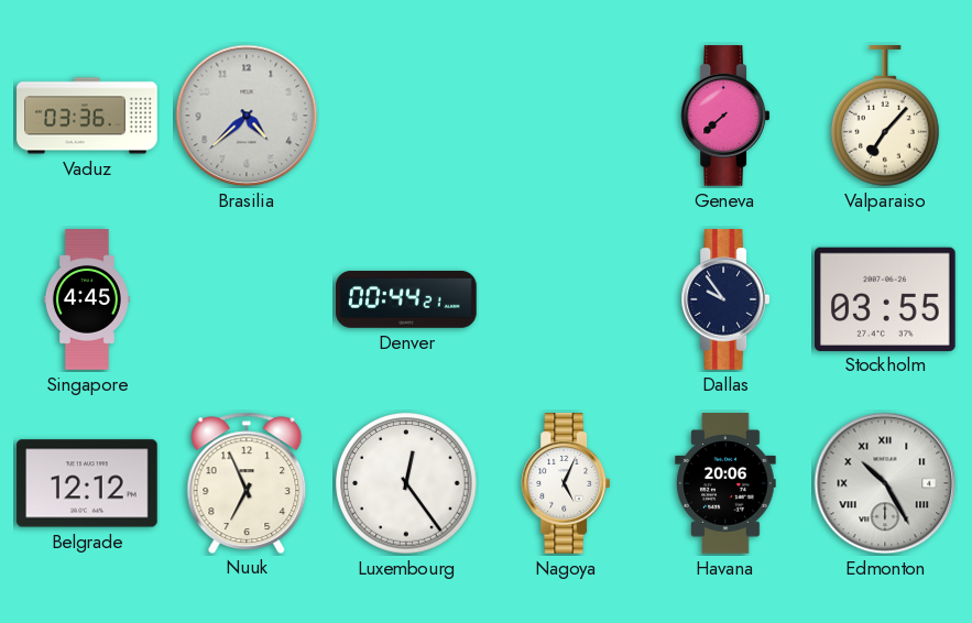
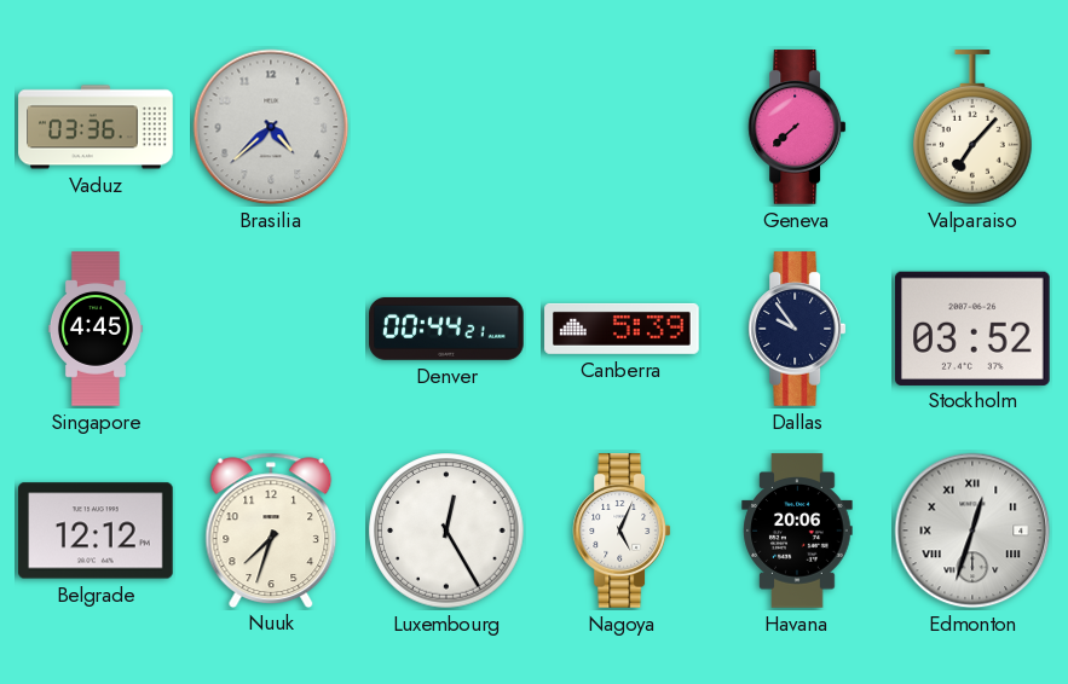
Canberra: none -> 5:39
Stockholm: 03:55 -> 03:52
Nuuk: 6:56 -> 7:33
Luxembourg: 12:24 -> 12:25
Edmonton: 10:25 -> 12:33
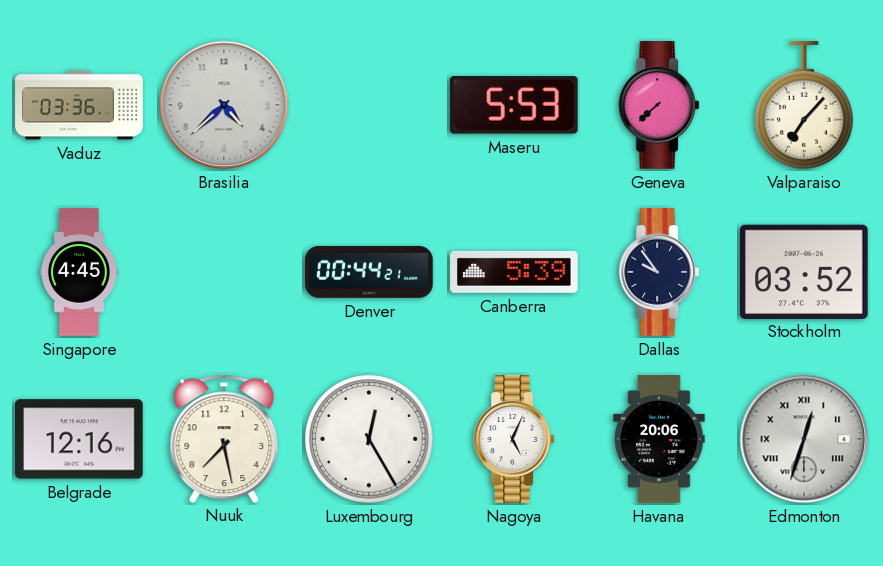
Maseru: none -> 5:53
Belgrade: 12:12 -> 12:16
Nuuk: 7:33 -> 7:28
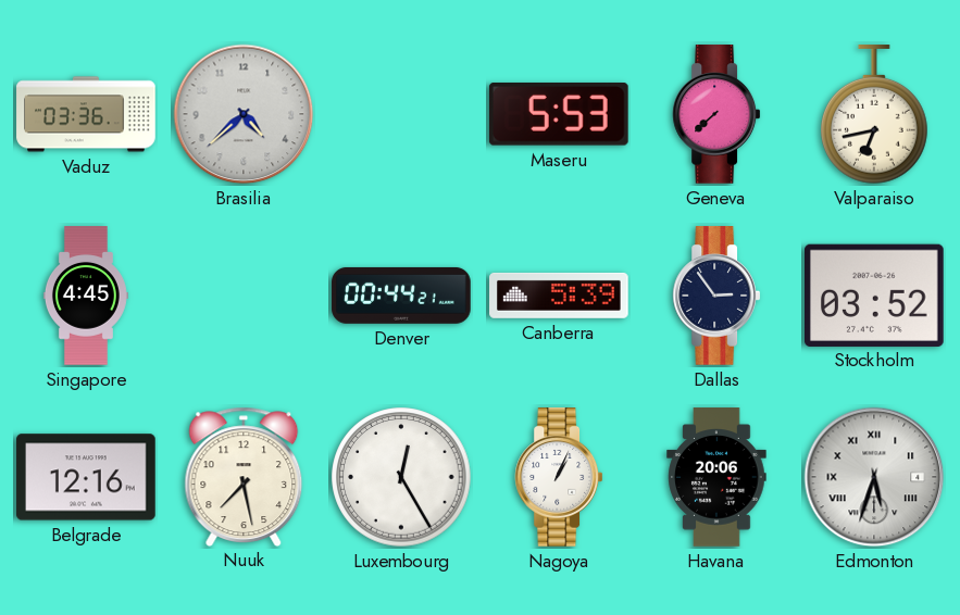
Valparaiso: 7:07 -> 6:43
Dallas: 9:54 -> 2:54
Nagoya: 5:04 -> 1:04
Edmonton: 12:33 -> 5:33
